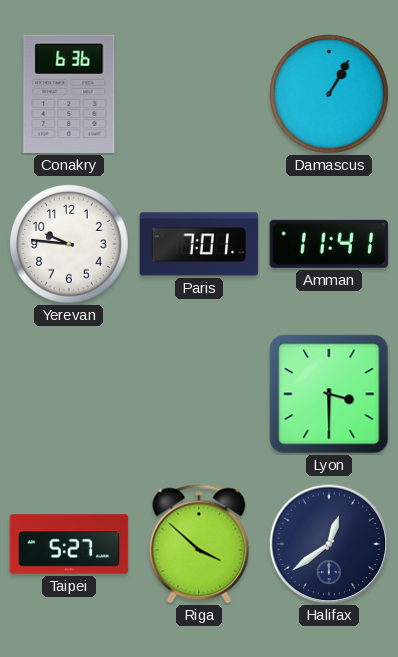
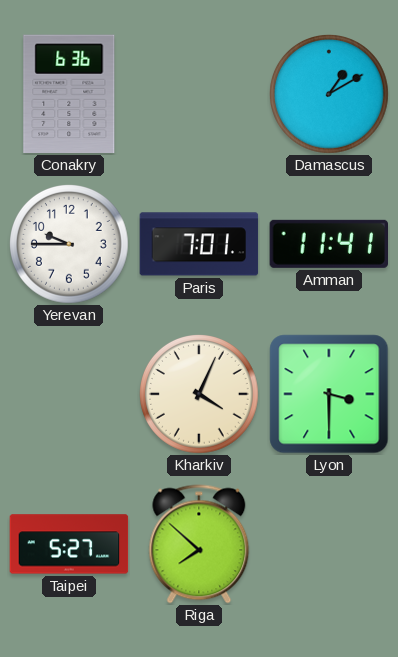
Damascus: 1:05 -> 1:10
Yerevan: 9:46 -> 9:45
Kharkiv: none -> 4:04
Riga: 3:52 -> 7:52
Halifax: 12:39 -> none
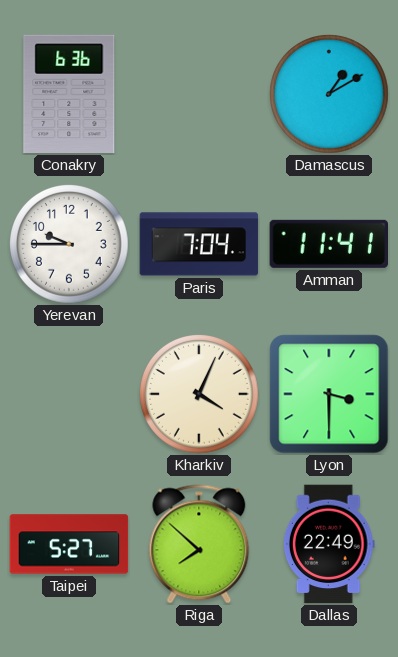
Paris: 7:01 -> 7:04
Dallas: none -> 22:49
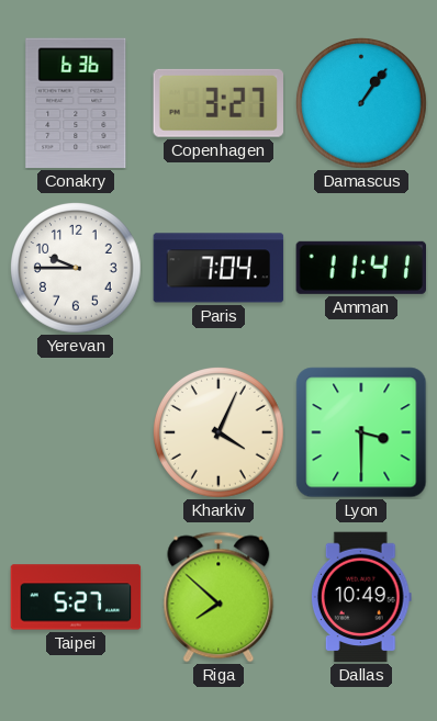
Copenhagen: none -> 3:27
Damascus: 1:10 -> 1:06
Dallas: 22:49 -> 10:49
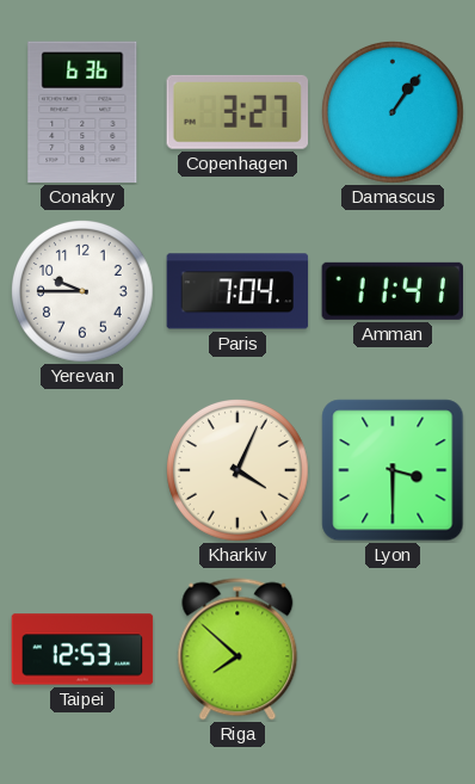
Taipei: 5:27 -> 12:53
Dallas: 10:49 -> none
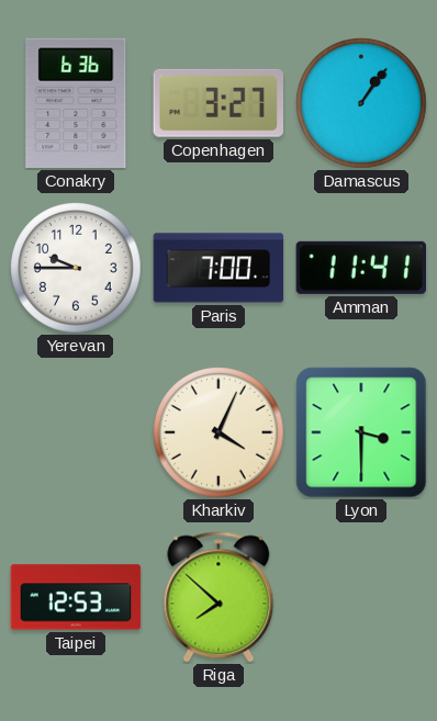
Paris: 7:04 -> 7:00
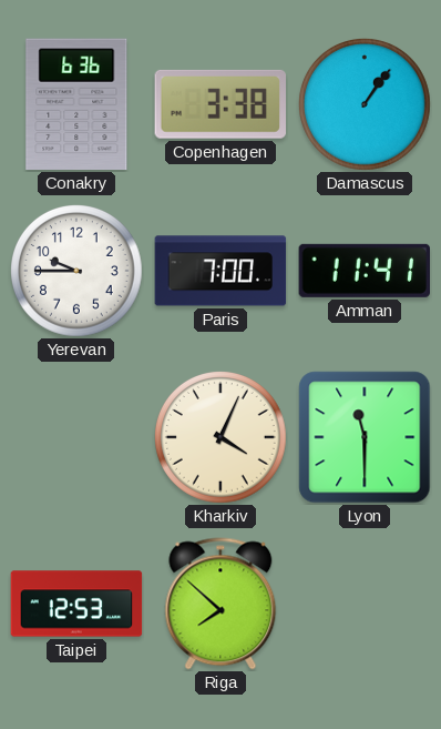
Copenhagen: 3:27 -> 3:38
Lyon: 3:30 -> 11:30
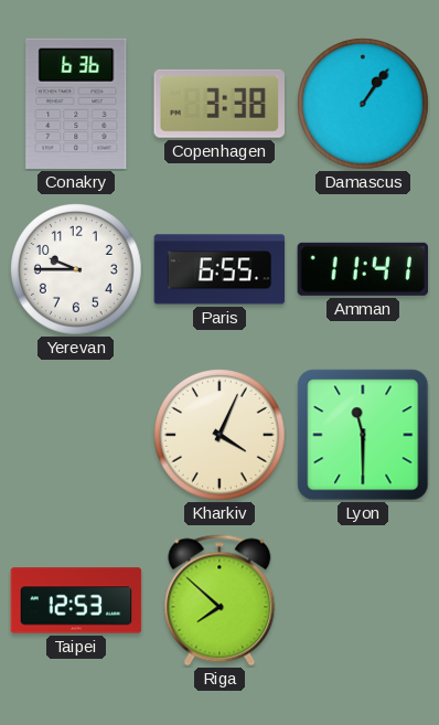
Paris: 7:00 -> 6:55
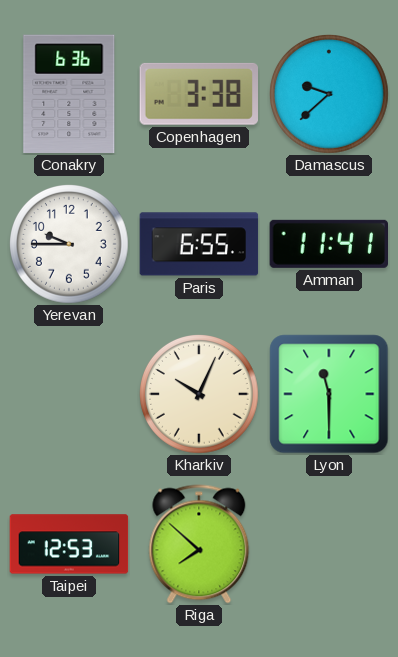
Damascus: 1:06 -> 9:38
Kharkiv: 4:04 -> 10:04
